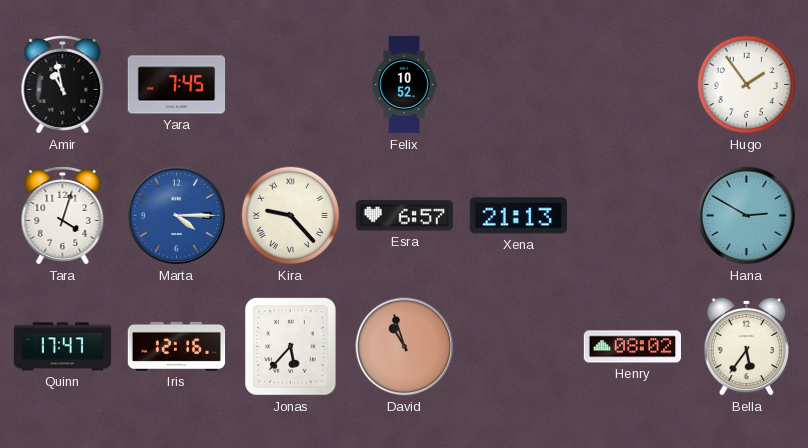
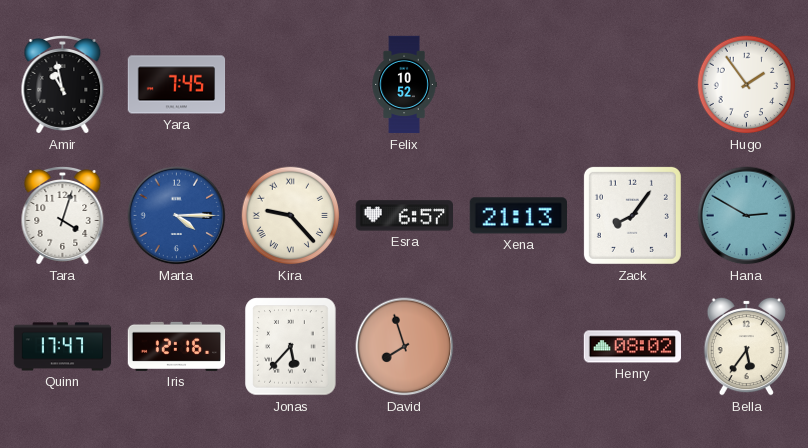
Zack: none -> 8:06
David: 10:57 -> 7:57
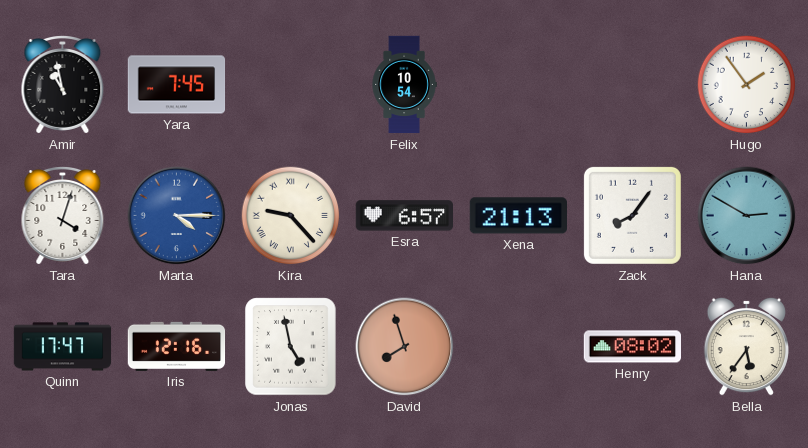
Felix: 10:52 -> 10:54
Jonas: 5:37 -> 4:58
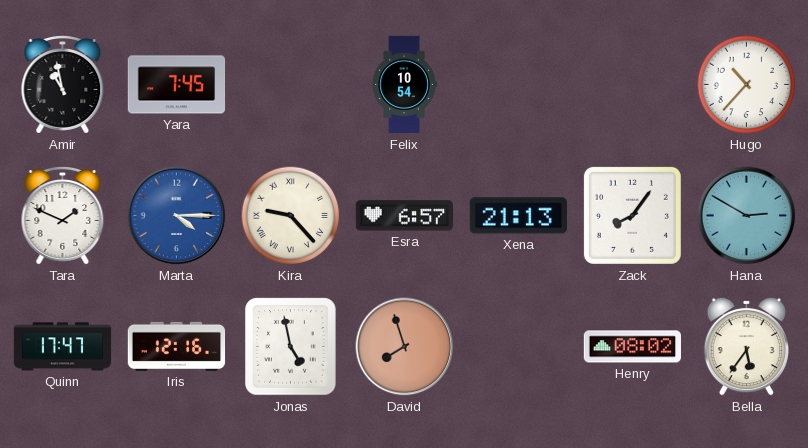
Hugo: 1:54 -> 10:37
Tara: 4:03 -> 1:49
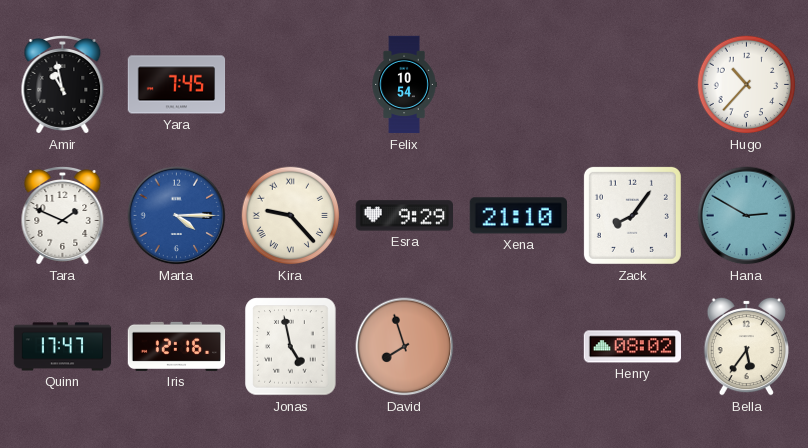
Esra: 6:57 -> 9:29
Xena: 21:13 -> 21:10
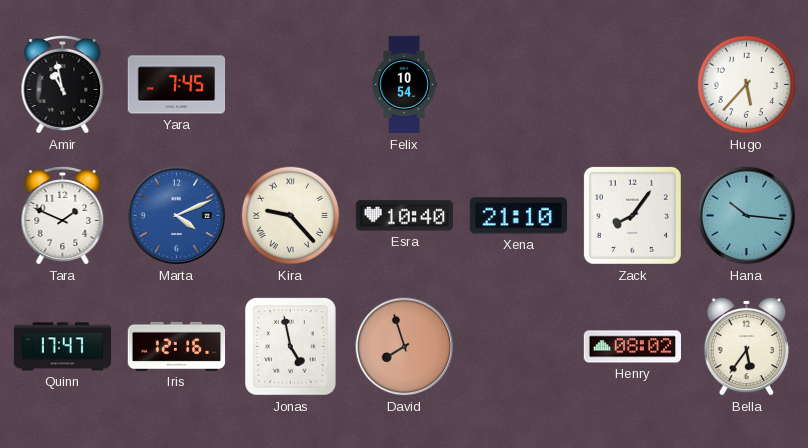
Hugo: 10:37 -> 5:37
Marta: 4:15 -> 4:11
Esra: 9:29 -> 10:40
Hana: 2:50 -> 10:16
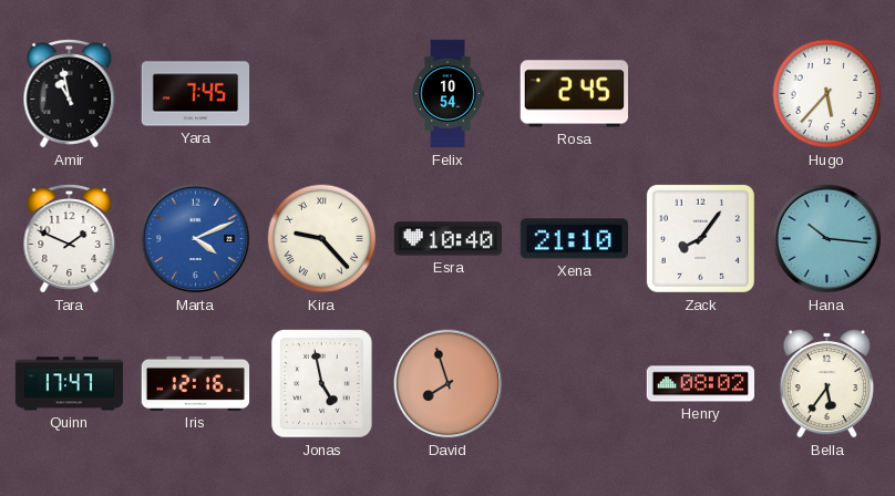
Rosa: none -> 2:45
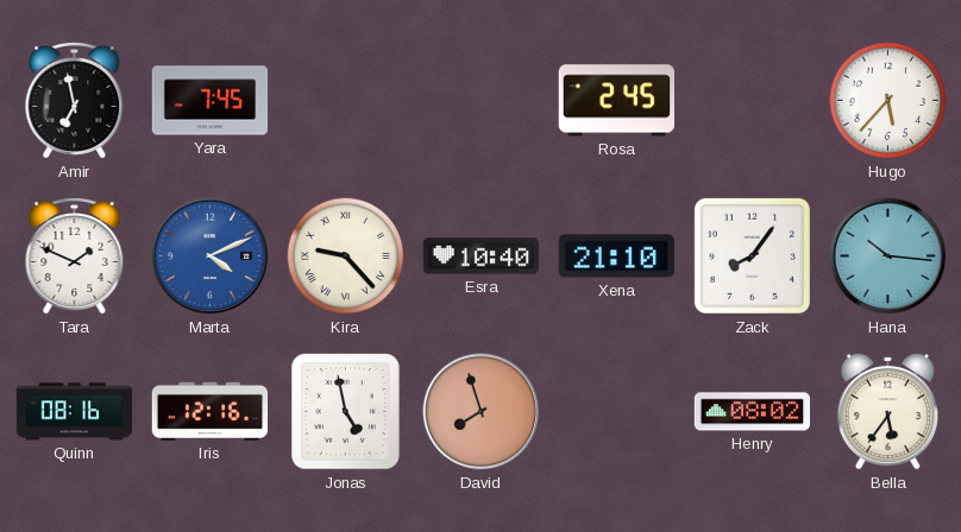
Amir: 10:58 -> 6:58
Felix: 10:54 -> none
Quinn: 17:47 -> 08:16
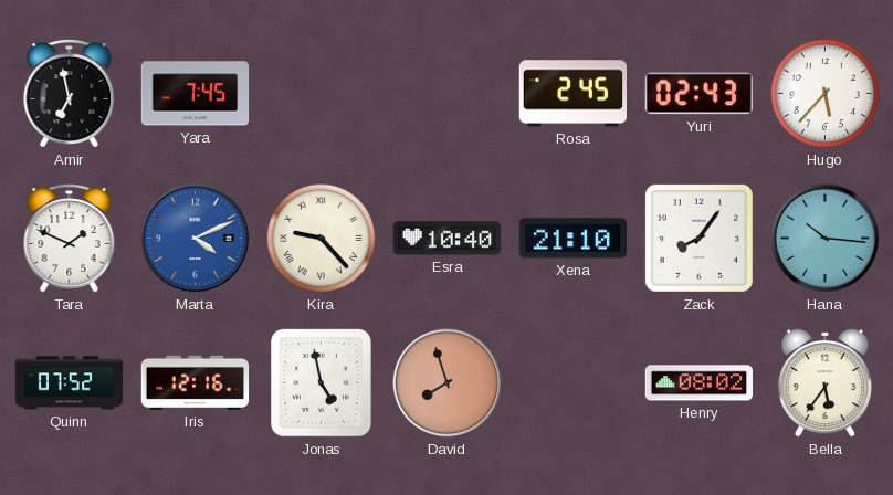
Yuri: none -> 02:43
Quinn: 08:16 -> 07:52
